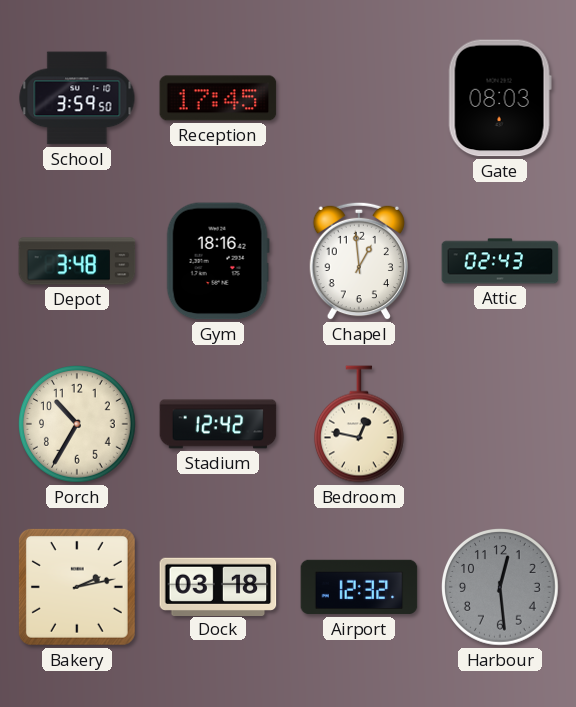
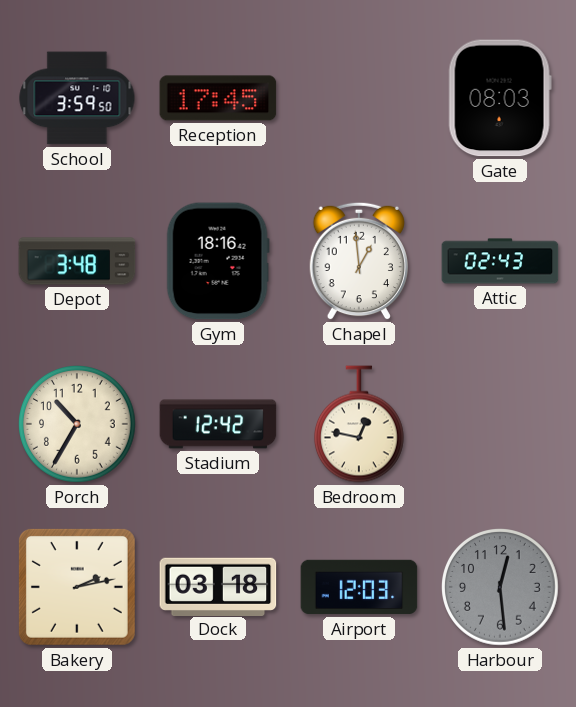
Airport: 12:32 -> 12:03
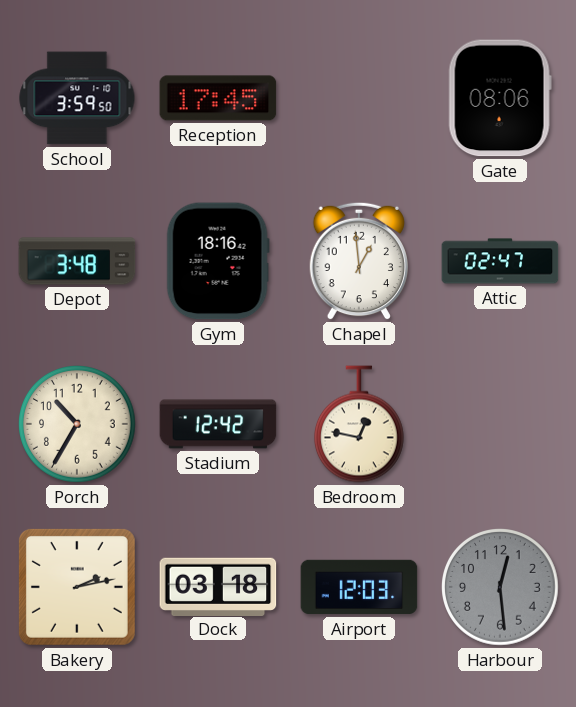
Gate: 08:03 -> 08:06
Attic: 02:43 -> 02:47
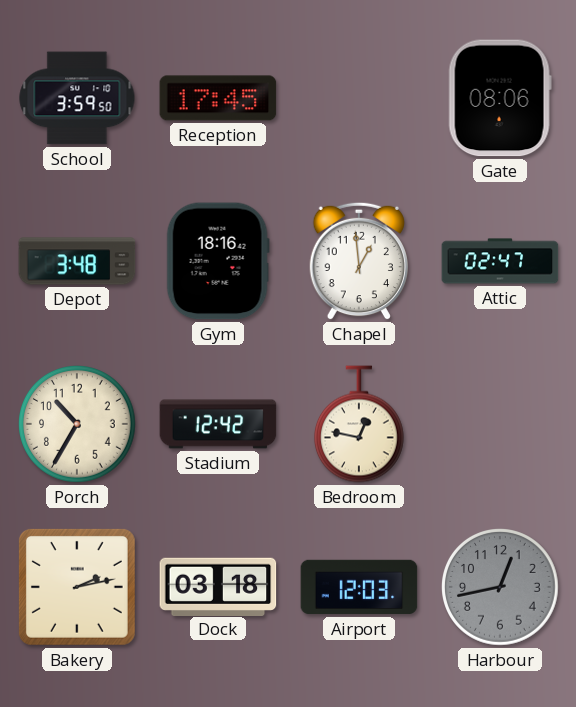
Harbour: 12:29 -> 12:43
